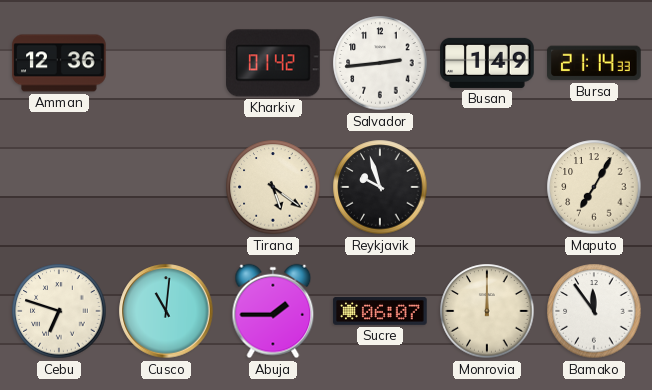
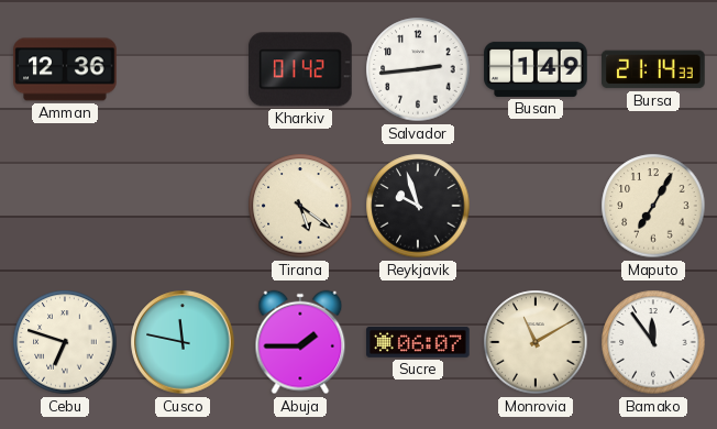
Cusco: 11:01 -> 11:47
Monrovia: 12:00 -> 11:10
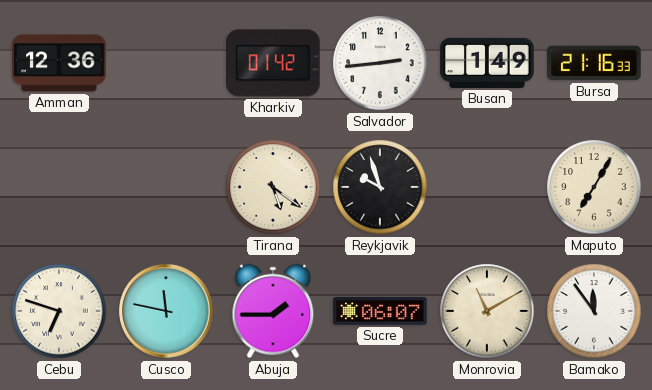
Bursa: 21:14 -> 21:16
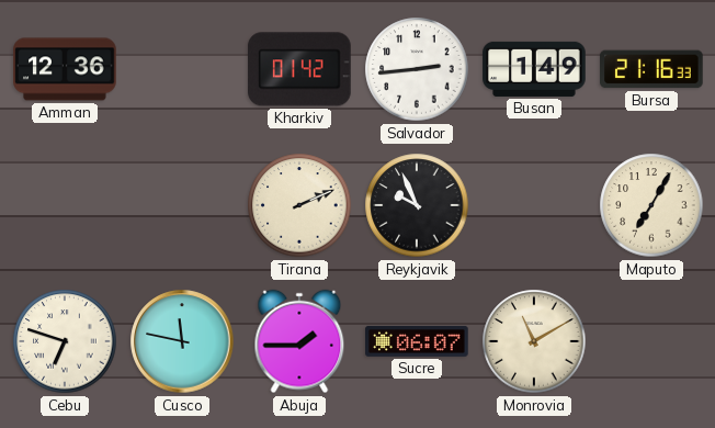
Tirana: 5:21 -> 2:11
Reykjavik: 9:57 -> 9:56
Bamako: 11:54 -> none
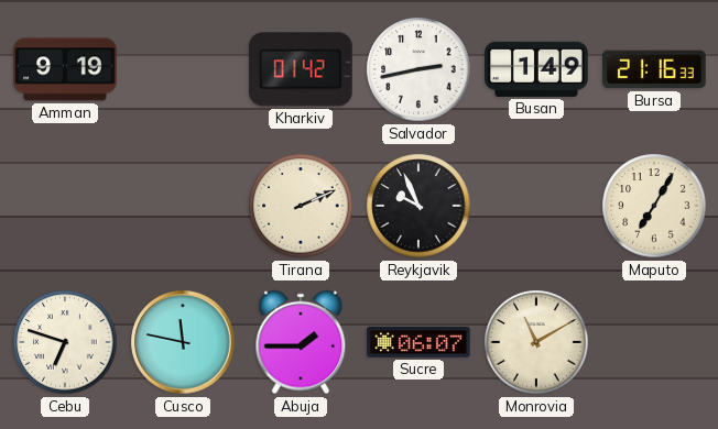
Amman: 12:36 -> 9:19
Salvador: 2:44 -> 2:43
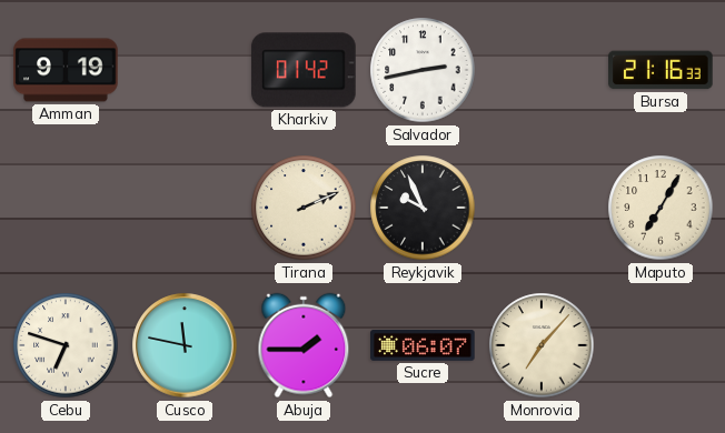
Busan: 1:49 -> none
Monrovia: 11:10 -> 7:07
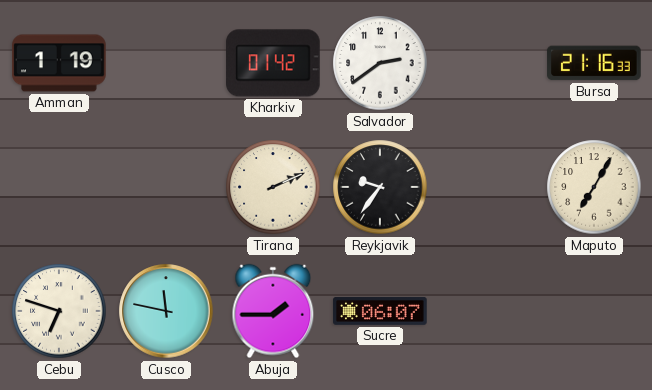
Amman: 9:19 -> 1:19
Salvador: 2:43 -> 2:39
Reykjavik: 9:56 -> 9:36
Monrovia: 7:07 -> none
